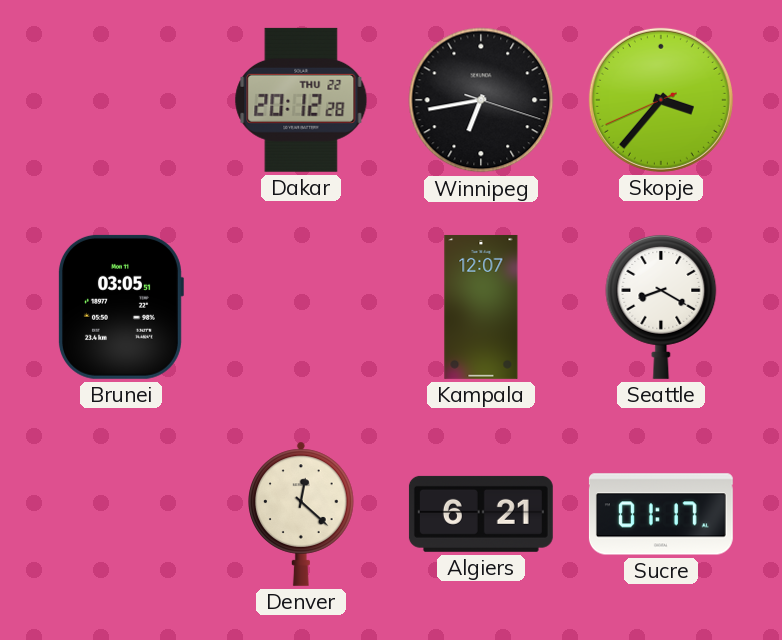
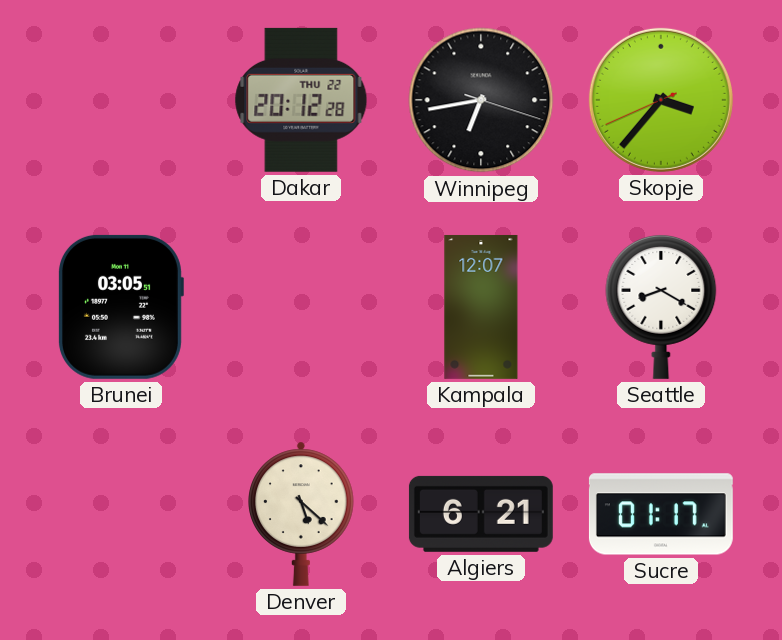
Denver: 12:22 -> 5:22
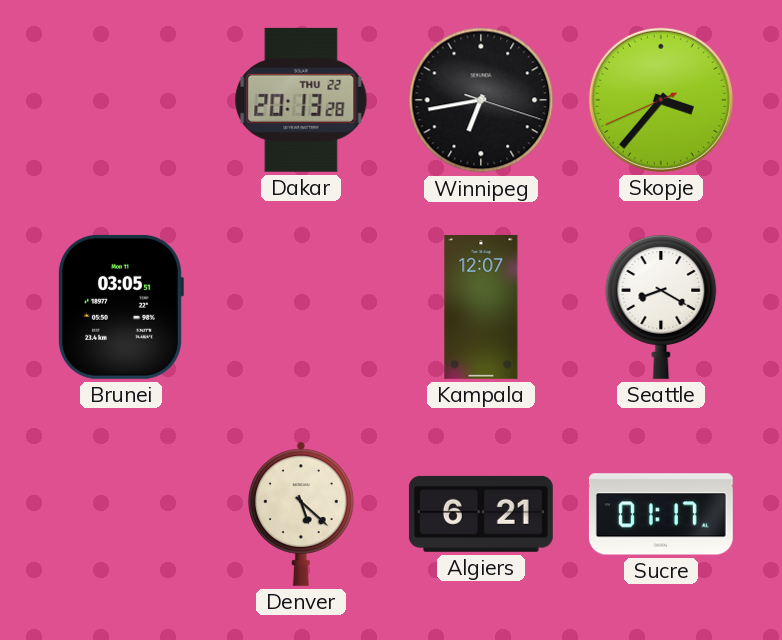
Dakar: 20:12 -> 20:13
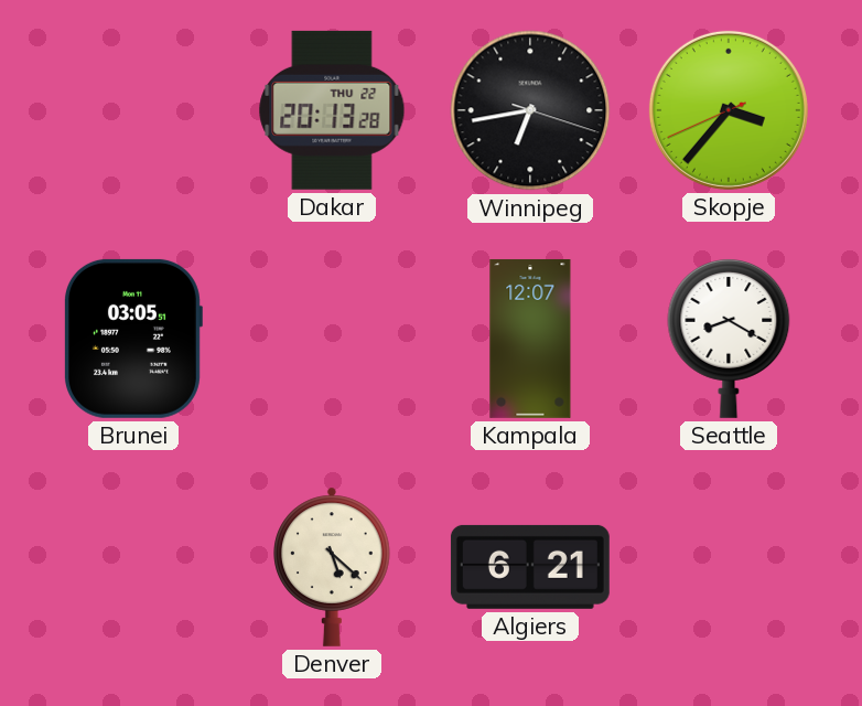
Sucre: 01:17 -> none
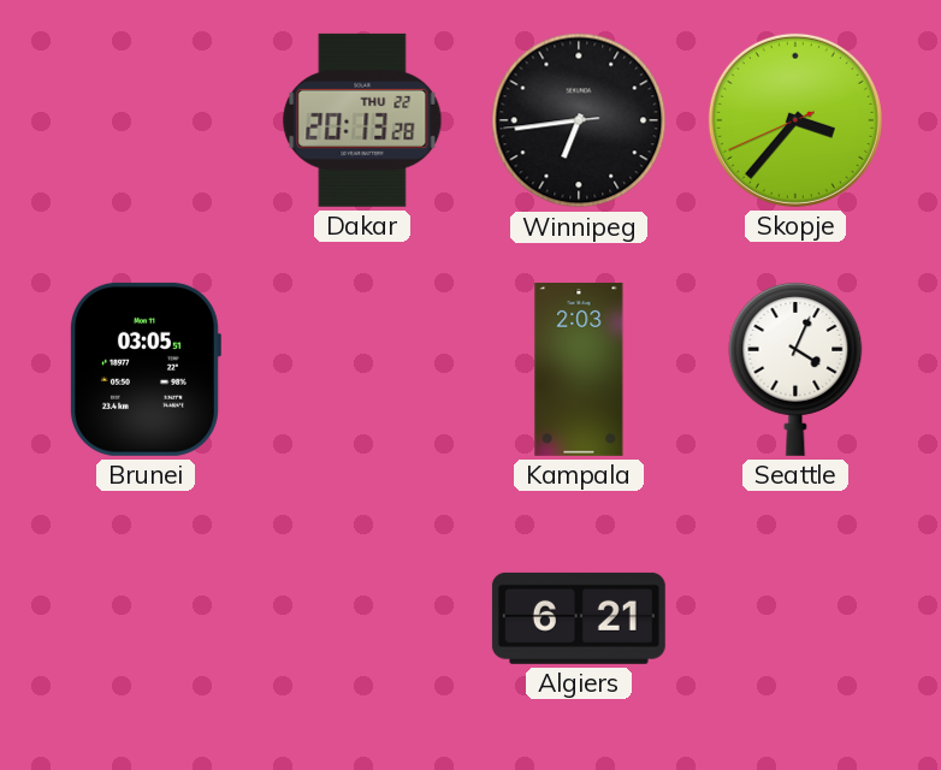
Winnipeg: 6:43:18 -> 6:43:44
Kampala: 12:07 -> 2:03
Seattle: 8:20 -> 4:04
Denver: 5:22 -> none
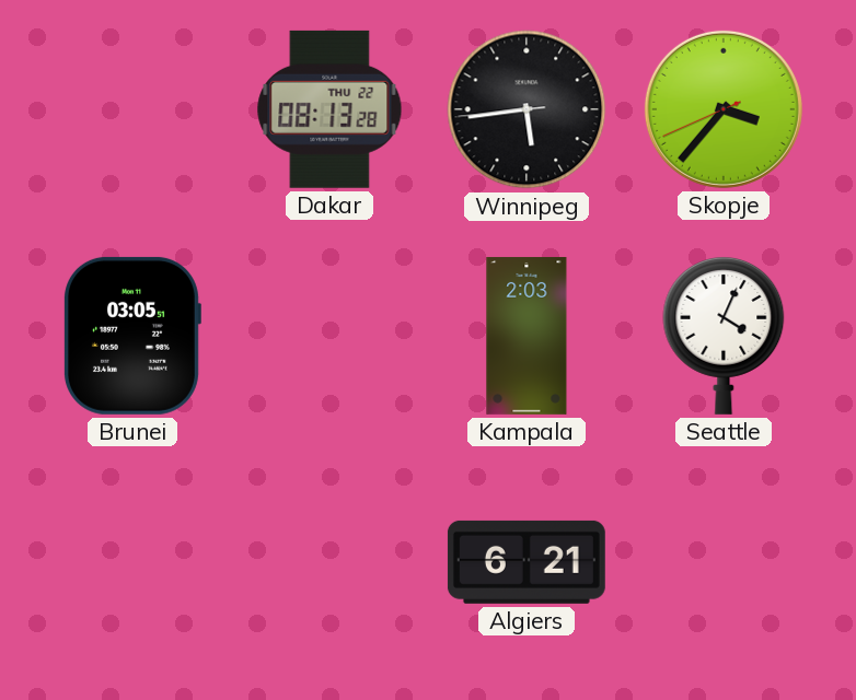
Dakar: 20:13 -> 08:13
Winnipeg: 6:43 -> 5:43
